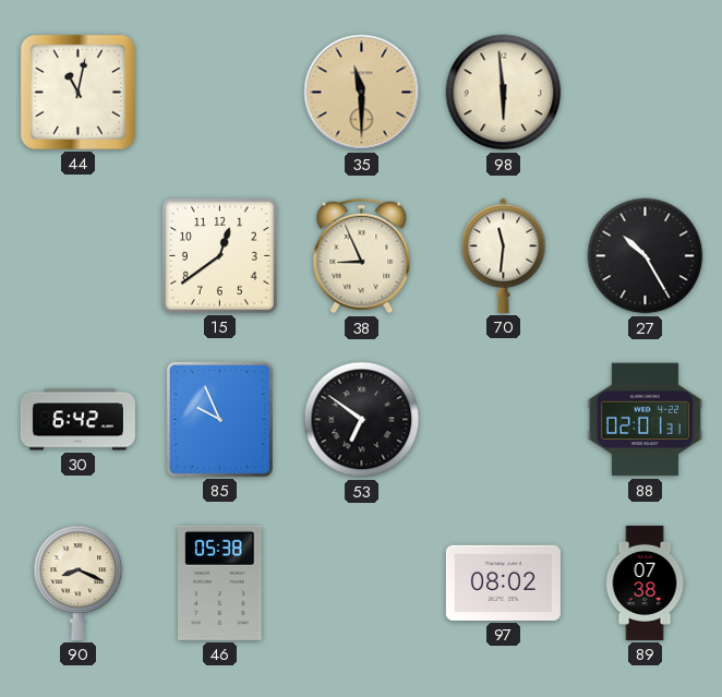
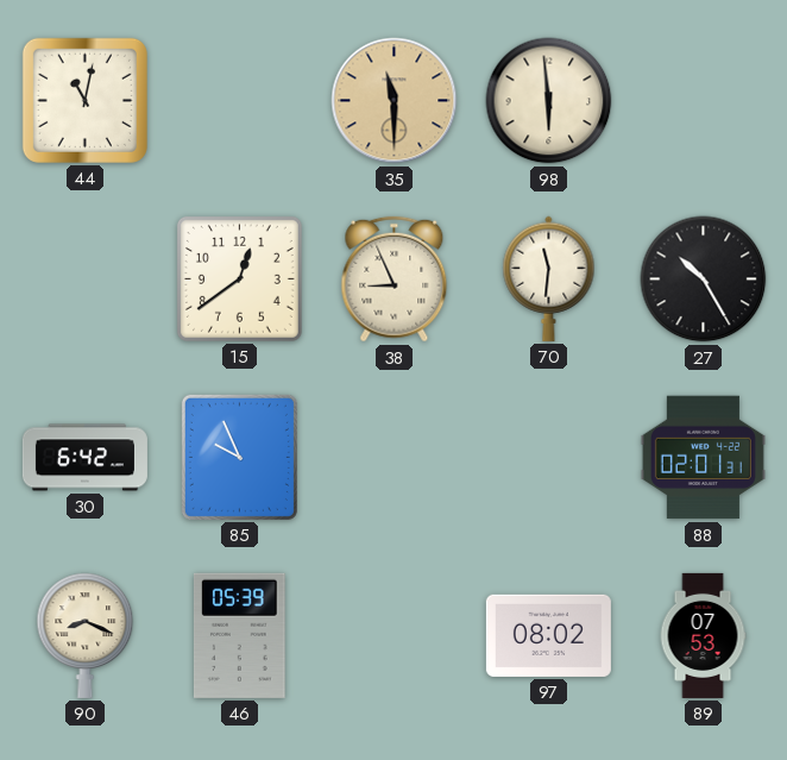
53: 6:51 -> none
46: 05:38 -> 05:39
89: 07:38 -> 07:53
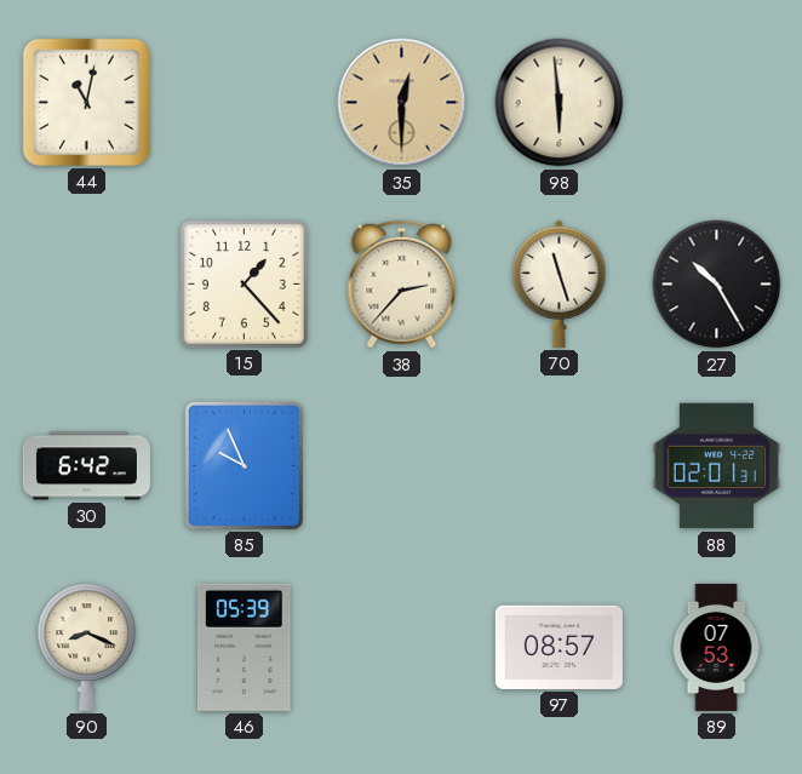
35: 11:30 -> 12:30
15: 12:39 -> 1:23
38: 8:56 -> 2:37
70: 11:31 -> 11:27
97: 08:02 -> 08:57
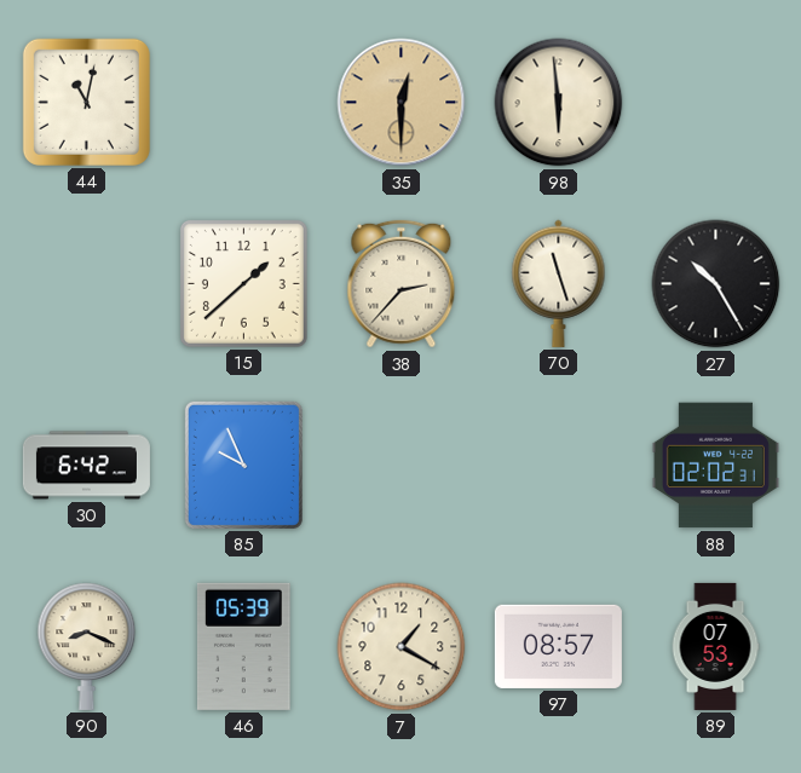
15: 1:23 -> 1:38
88: 02:01 -> 02:02
7: none -> 1:20
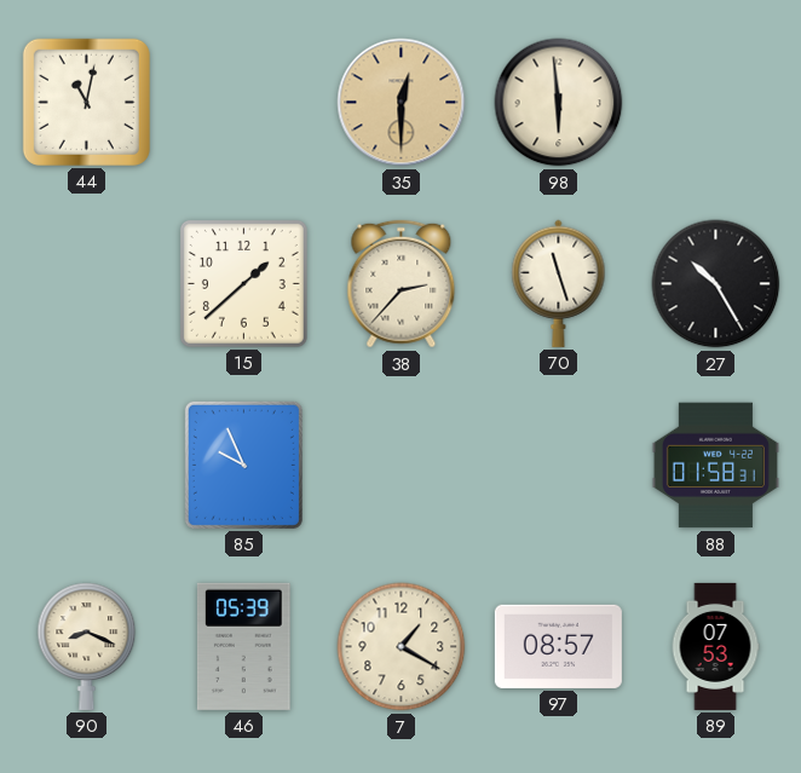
30: 6:42 -> none
88: 02:02 -> 01:58
